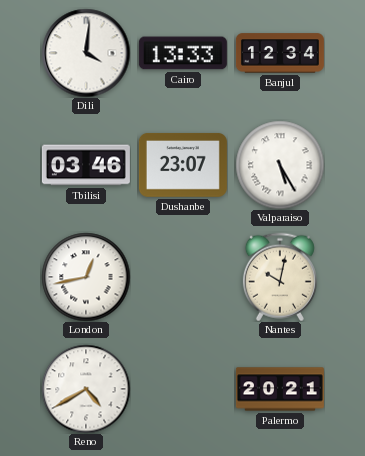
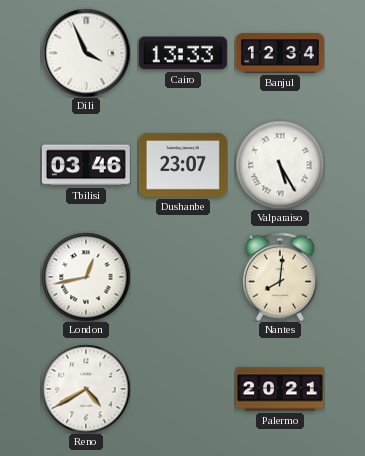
Dili: 4:01 -> 3:56
Nantes: 10:02 -> 8:01
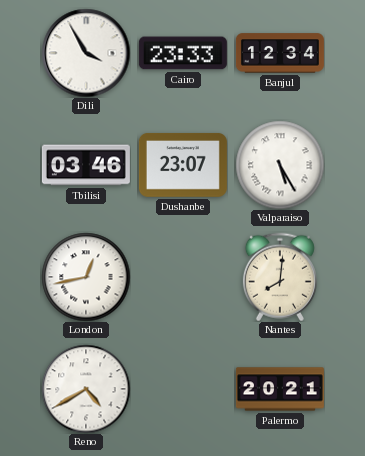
Dili: 3:56 -> 3:55
Cairo: 13:33 -> 23:33
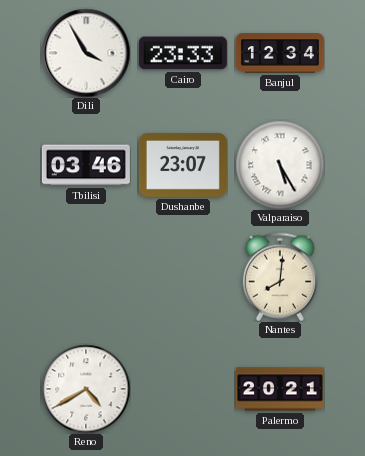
London: 12:43 -> none
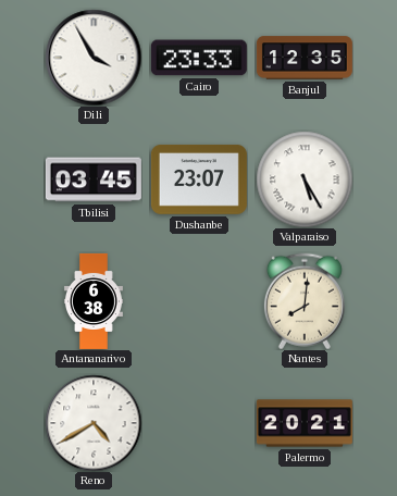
Banjul: 12:34 -> 12:35
Tbilisi: 03:46 -> 03:45
Antananarivo: none -> 6:38
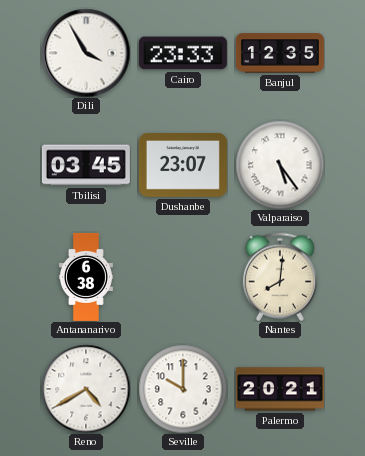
Valparaiso: 5:25 -> 5:24
Seville: none -> 10:00
